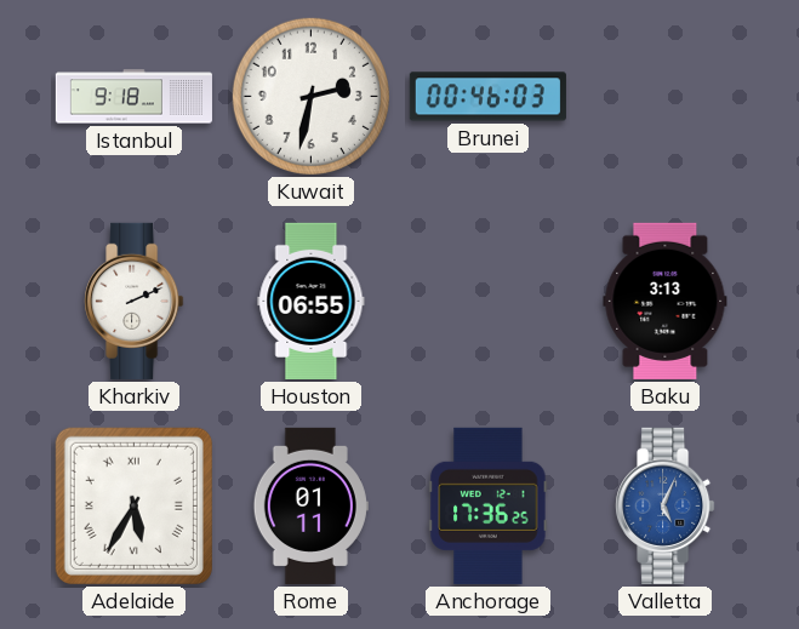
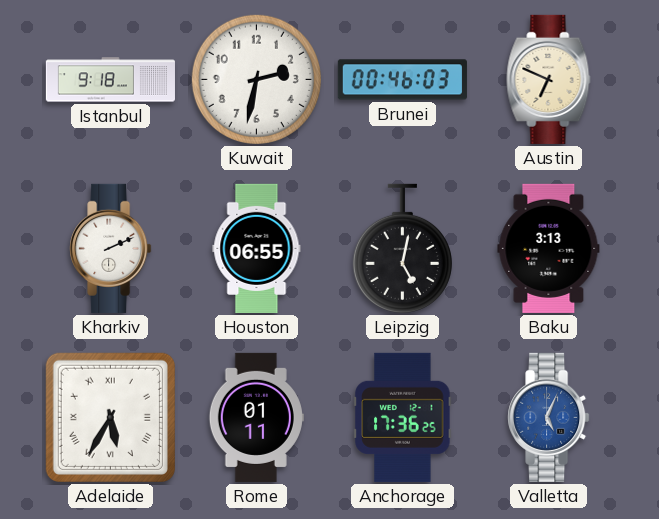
Austin: none -> 6:49
Leipzig: none -> 5:02
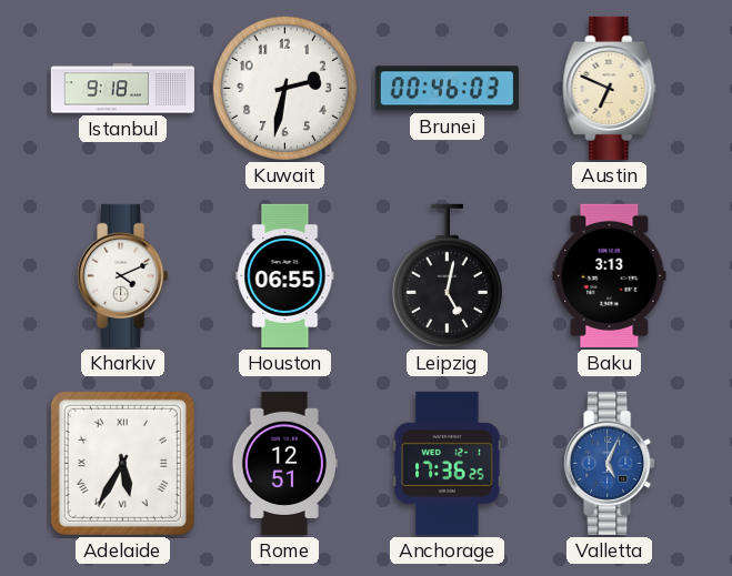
Kharkiv: 2:11 -> 4:11
Rome: 01:11 -> 12:51
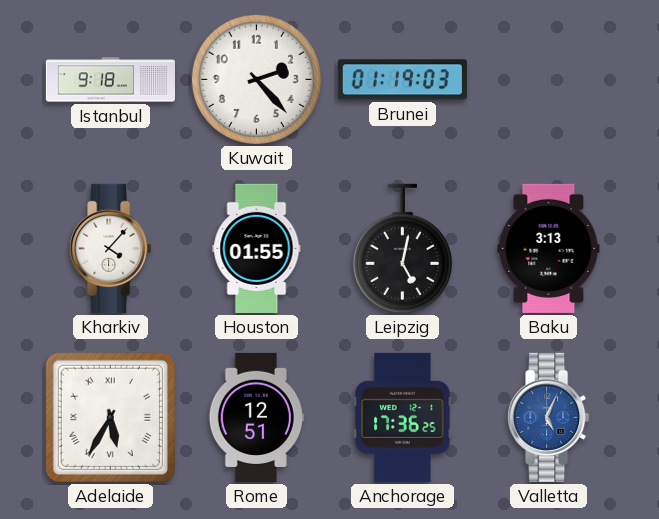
Kuwait: 2:32 -> 2:23
Brunei: 00:46 -> 01:19
Austin: 6:49 -> none
Kharkiv: 4:11 -> 4:07
Houston: 06:55 -> 01:55
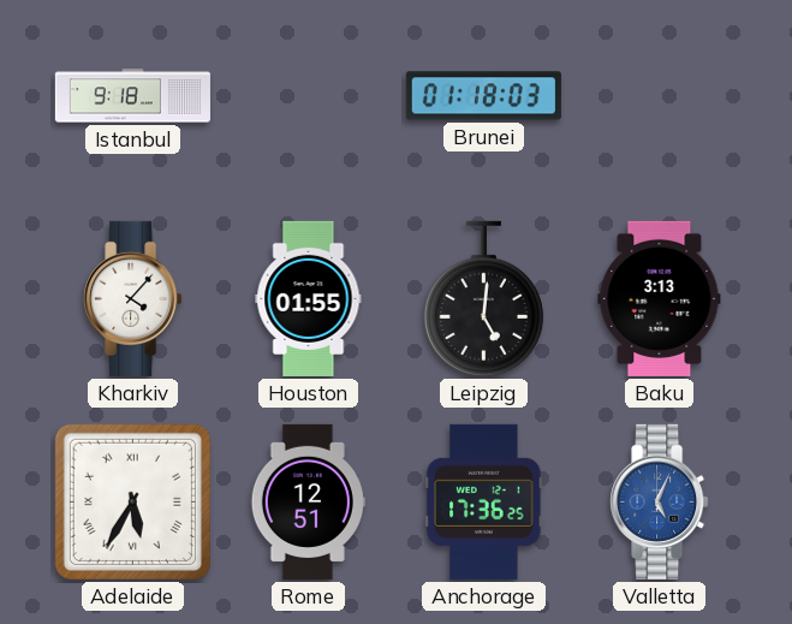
Kuwait: 2:23 -> none
Brunei: 01:19 -> 01:18
Leipzig: 5:02 -> 5:01
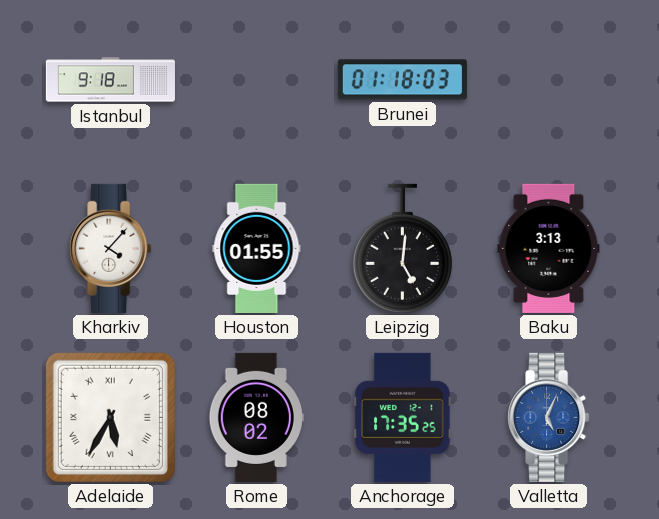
Rome: 12:51 -> 08:02
Anchorage: 17:36 -> 17:35
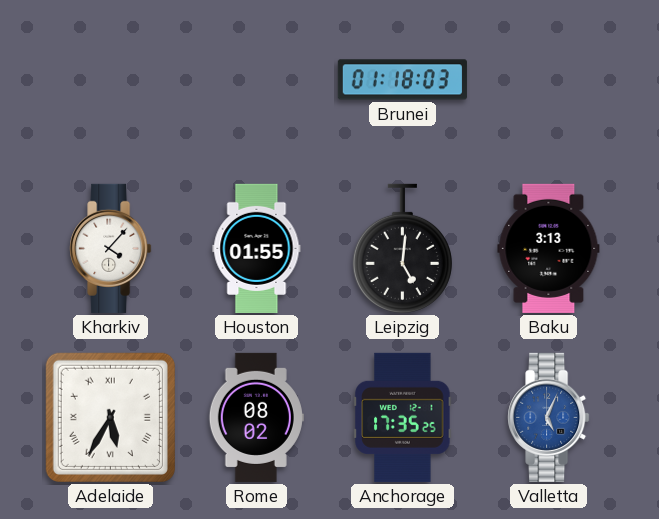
Istanbul: 9:18 -> none
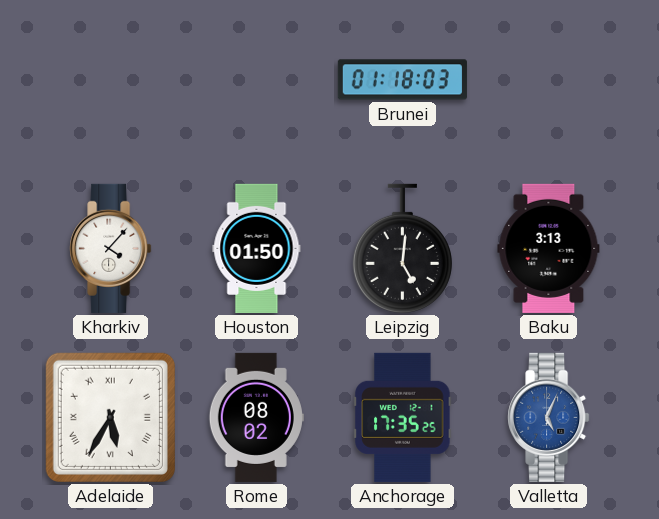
Houston: 01:55 -> 01:50
